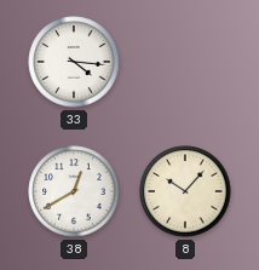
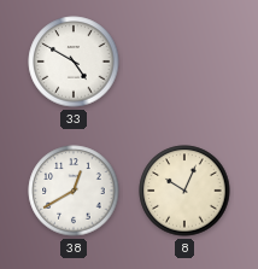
33: 4:16 -> 4:50
8: 10:07 -> 10:04
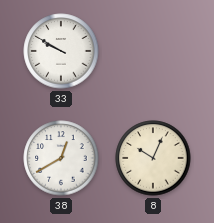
33: 4:50 -> 9:50
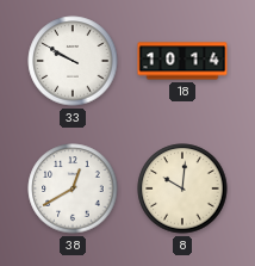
18: none -> 10:14
8: 10:04 -> 10:01
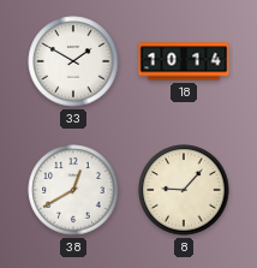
33: 9:50 -> 1:50
8: 10:01 -> 9:07
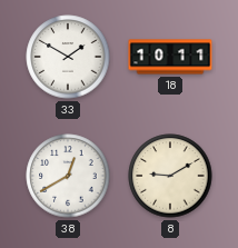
18: 10:14 -> 10:11
8: 9:07 -> 9:10
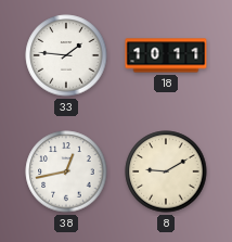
33: 1:50 -> 1:46
38: 12:40 -> 12:43
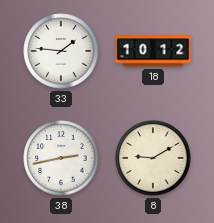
18: 10:11 -> 10:12
38: 12:43 -> 2:43
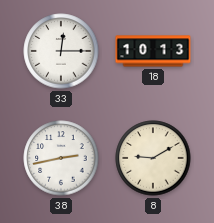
33: 1:46 -> 12:15
18: 10:12 -> 10:13
